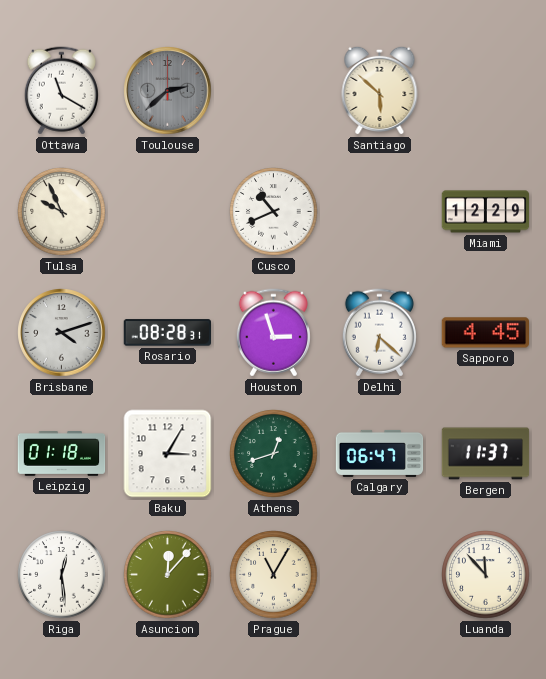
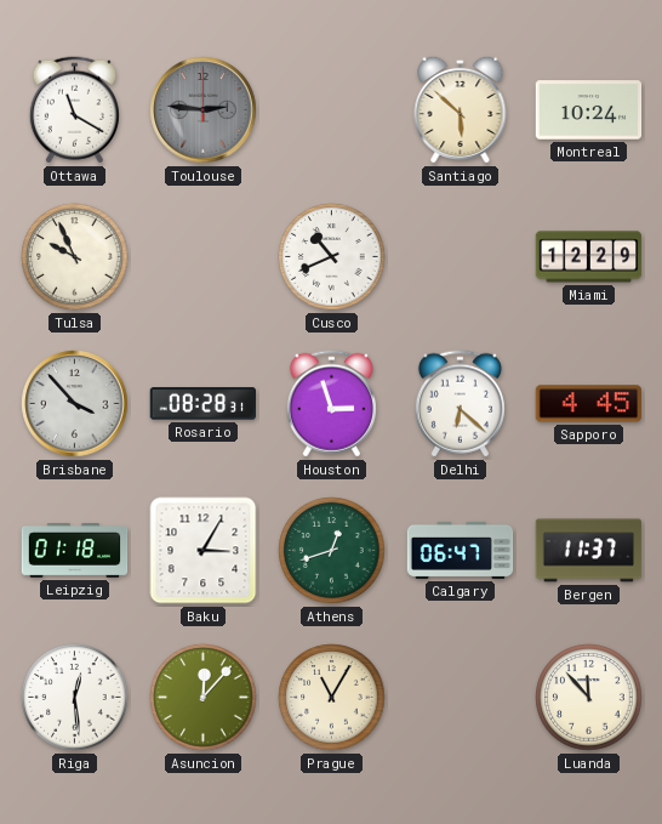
Toulouse: 2:38 -> 2:46
Montreal: none -> 10:24
Brisbane: 4:12 -> 3:53
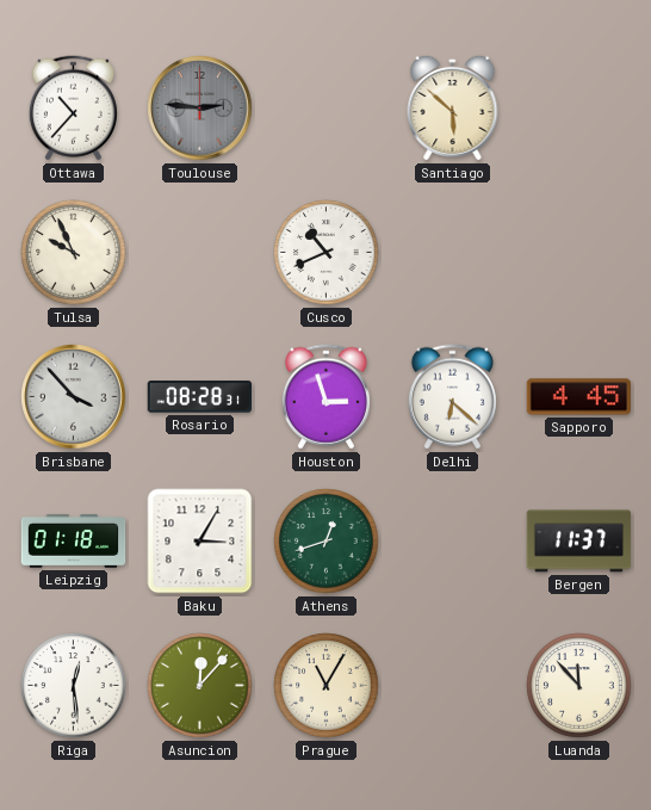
Ottawa: 11:20 -> 10:37
Montreal: 10:24 -> none
Miami: 12:29 -> none
Calgary: 06:47 -> none
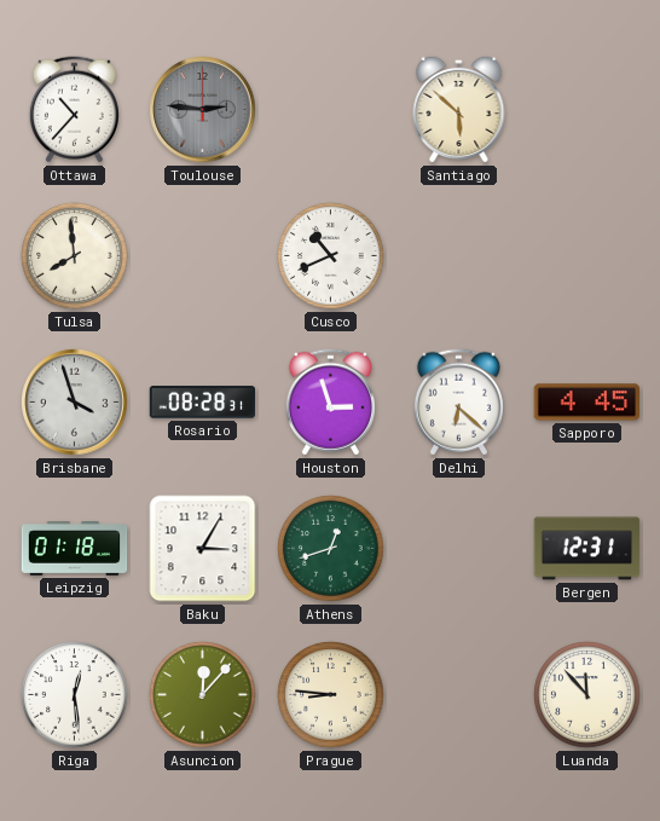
Tulsa: 9:56 -> 7:59
Brisbane: 3:53 -> 3:57
Bergen: 11:37 -> 12:31
Prague: 11:05 -> 8:46
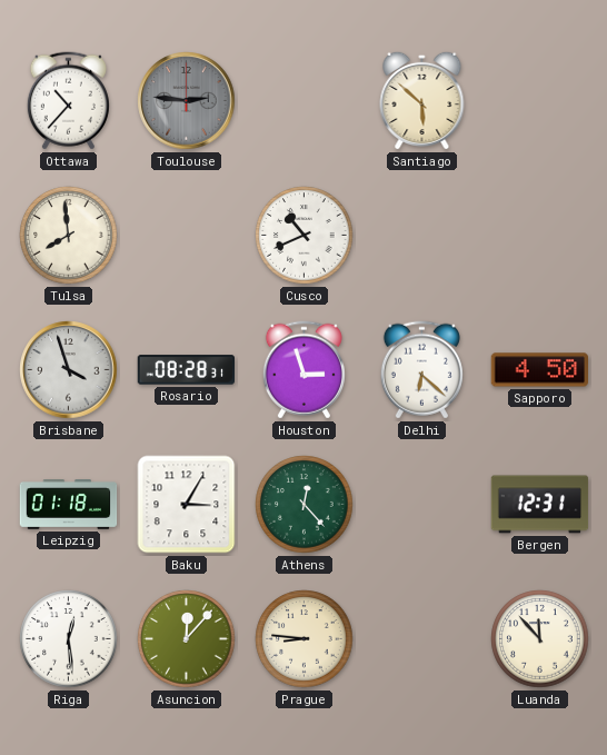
Sapporo: 4:45 -> 4:50
Athens: 12:42 -> 12:23
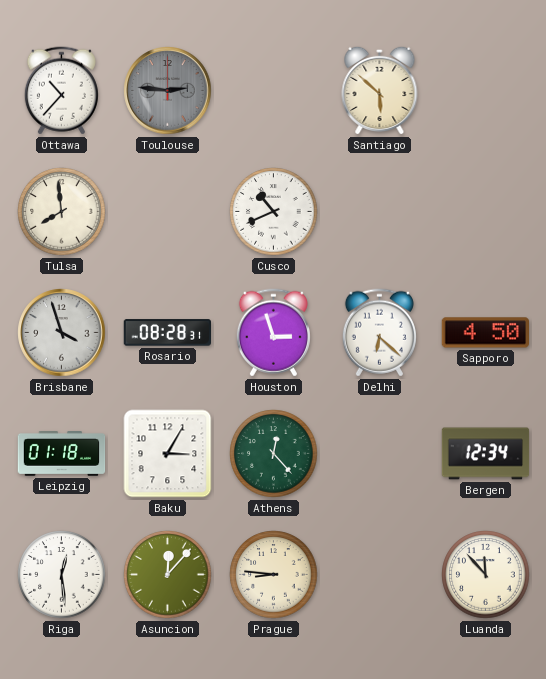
Bergen: 12:31 -> 12:34
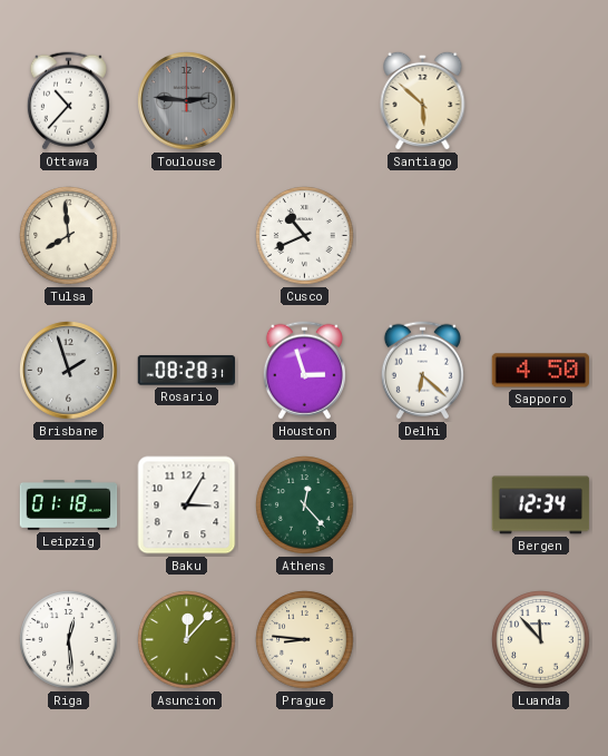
Brisbane: 3:57 -> 1:57
